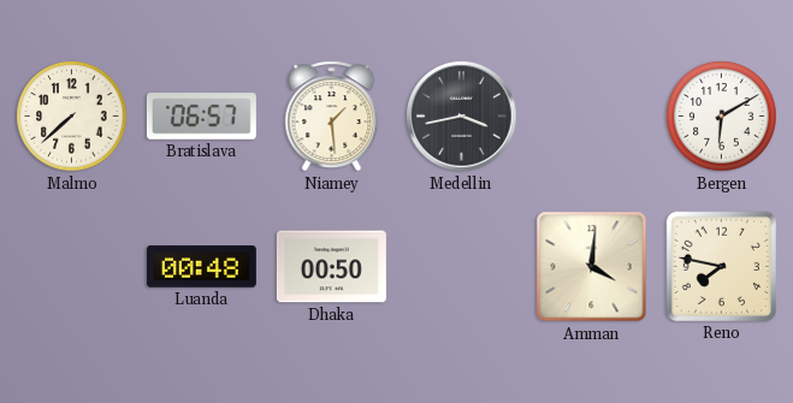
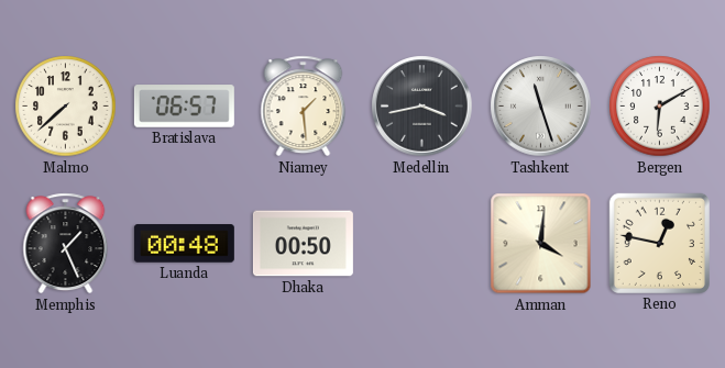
Tashkent: none -> 11:27
Memphis: none -> 1:26
Reno: 7:47 -> 12:47
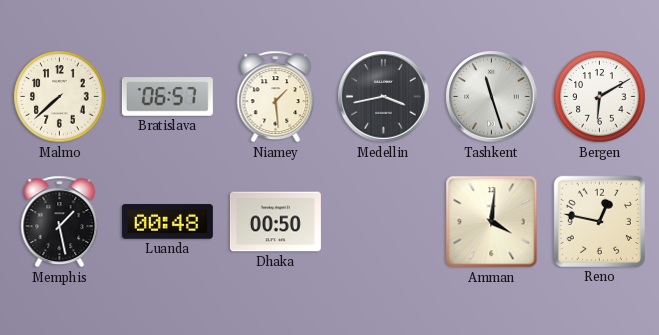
Memphis: 1:26 -> 1:28
